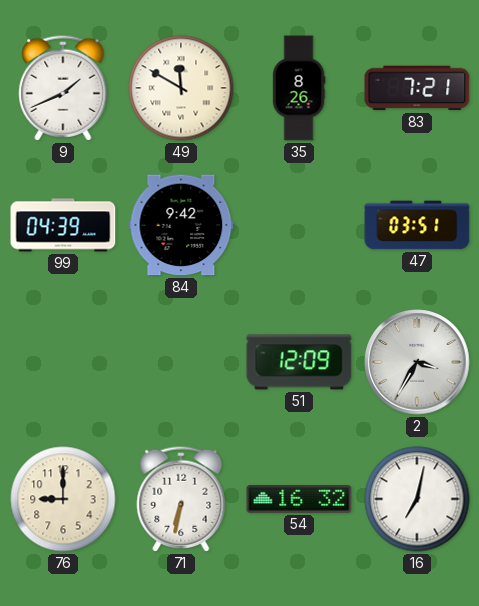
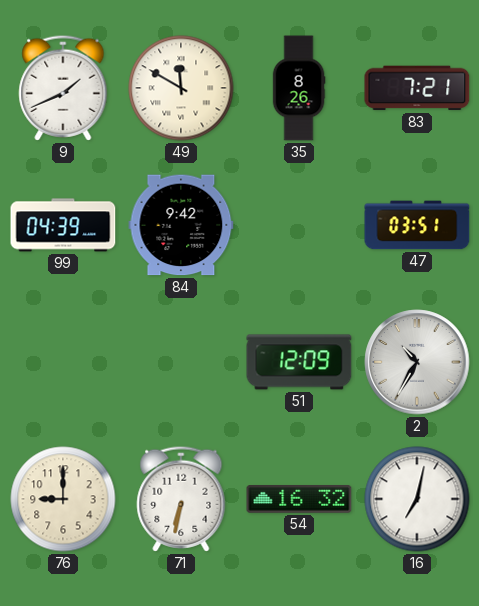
2: 3:35 -> 10:35
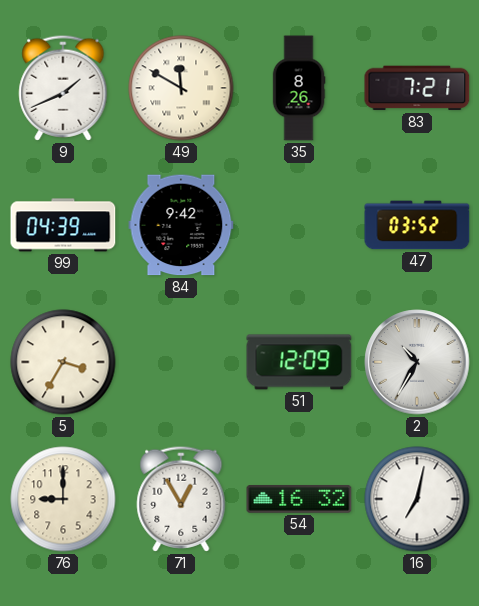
47: 03:51 -> 03:52
5: none -> 3:35
71: 6:32 -> 12:55
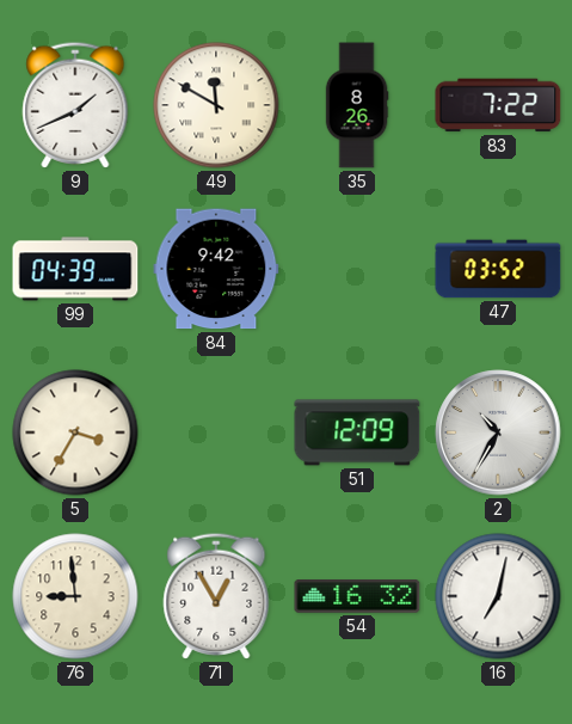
83: 7:21 -> 7:22
76: 9:00 -> 8:59
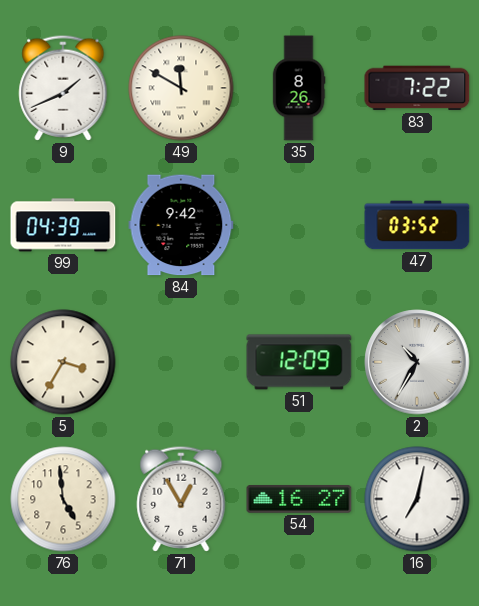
76: 8:59 -> 4:59
54: 16:32 -> 16:27
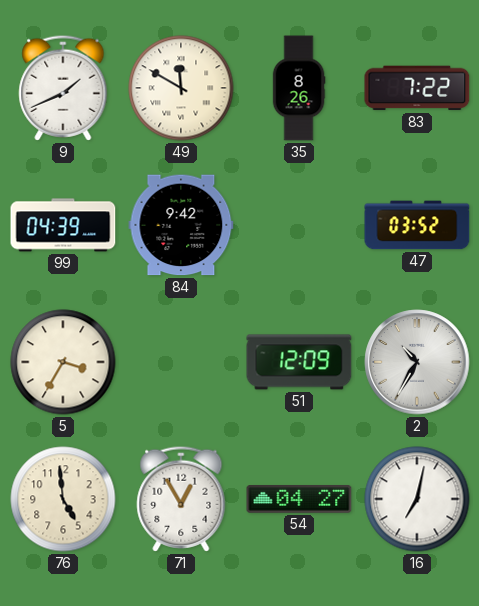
54: 16:27 -> 04:27
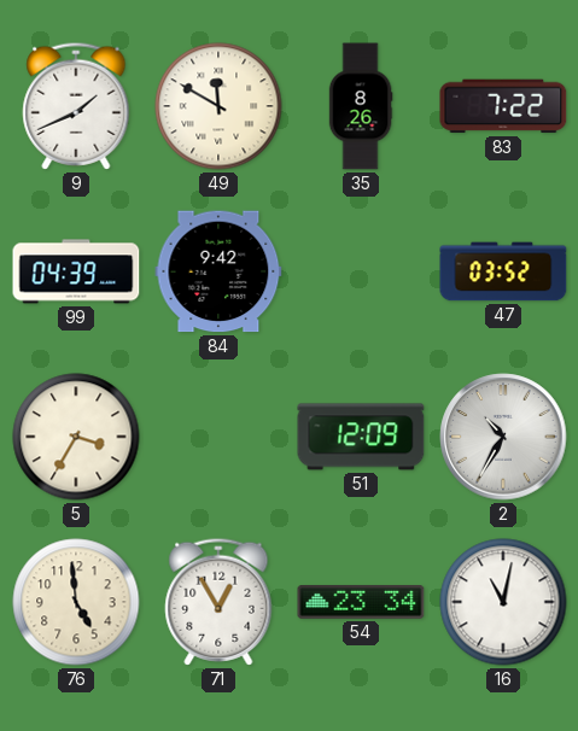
54: 04:27 -> 23:34
16: 7:02 -> 11:02
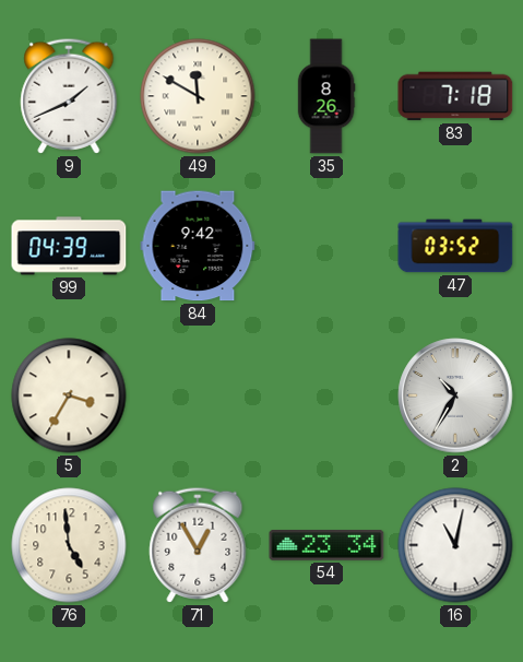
83: 7:22 -> 7:18
51: 12:09 -> none
